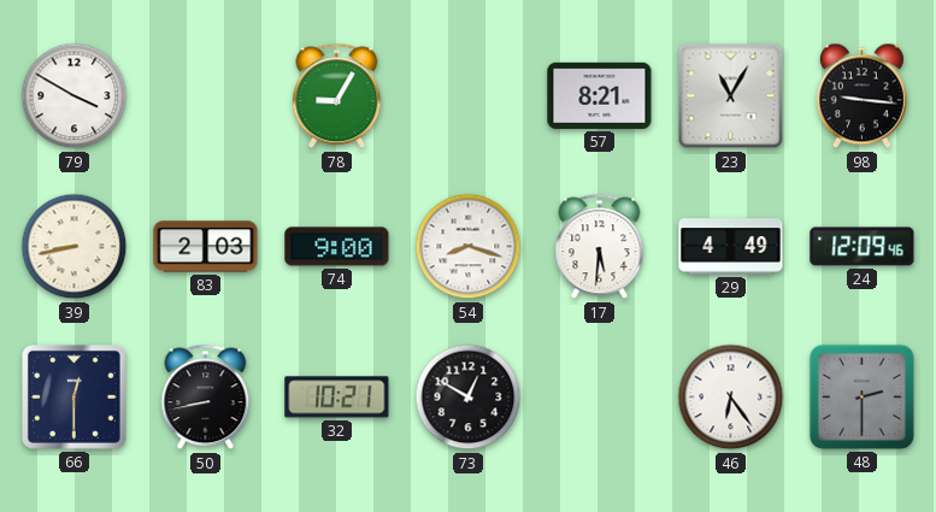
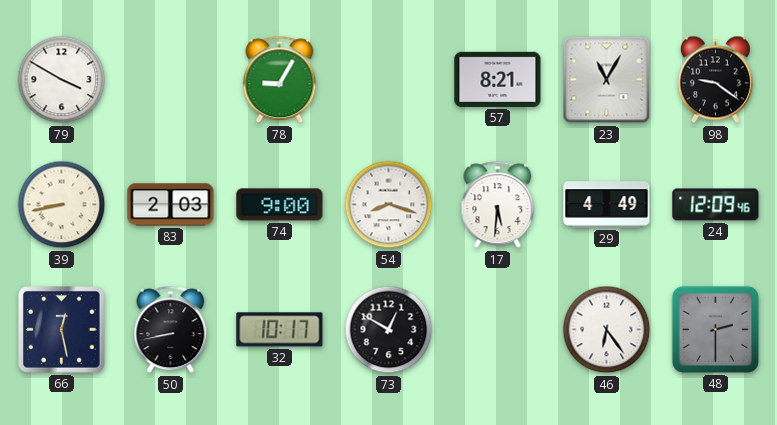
98: 9:16 -> 9:21
66: 12:30 -> 12:28
32: 10:21 -> 10:17
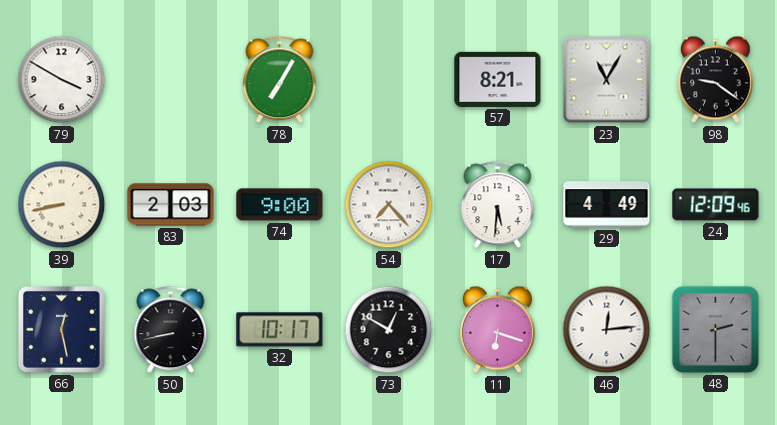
78: 9:05 -> 7:05
54: 8:18 -> 7:23
11: none -> 6:18
46: 6:24 -> 12:14
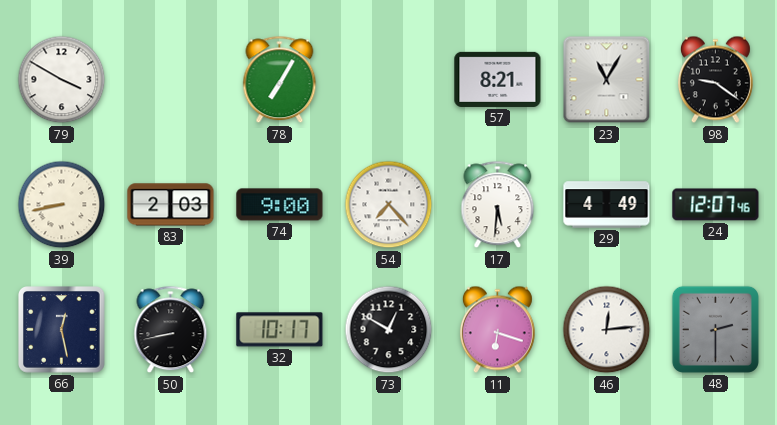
24: 12:09 -> 12:07
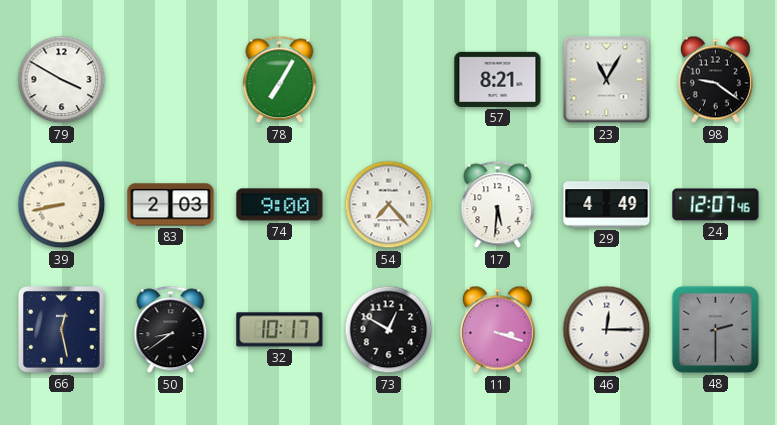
50: 8:43 -> 8:39
11: 6:18 -> 3:18
46: 12:14 -> 12:15
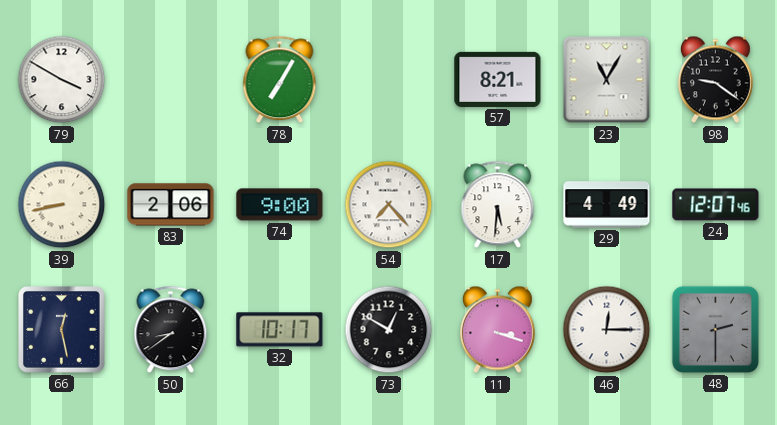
83: 2:03 -> 2:06
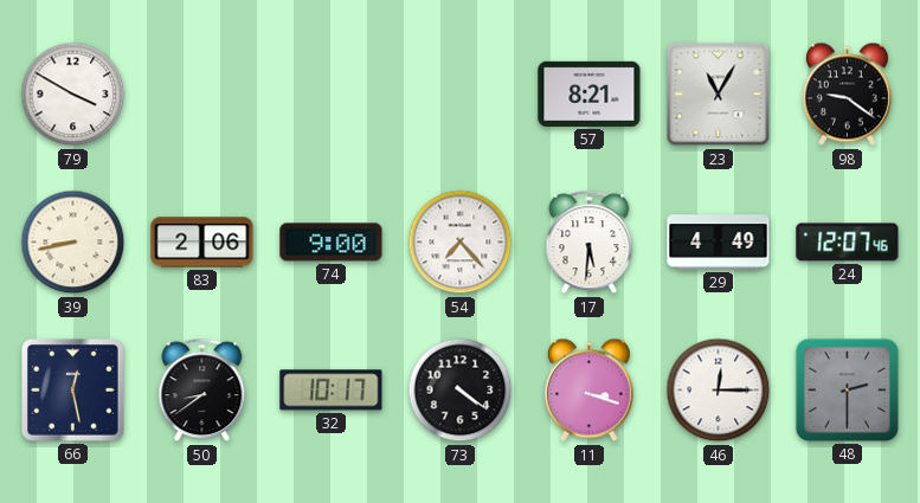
78: 7:05 -> none
73: 12:50 -> 4:21
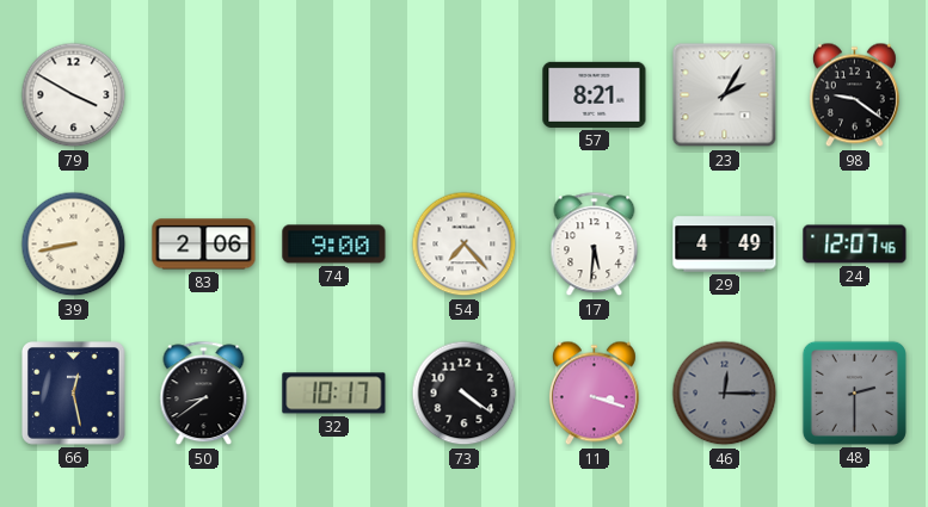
23: 11:05 -> 2:05
46 dial: white -> grey
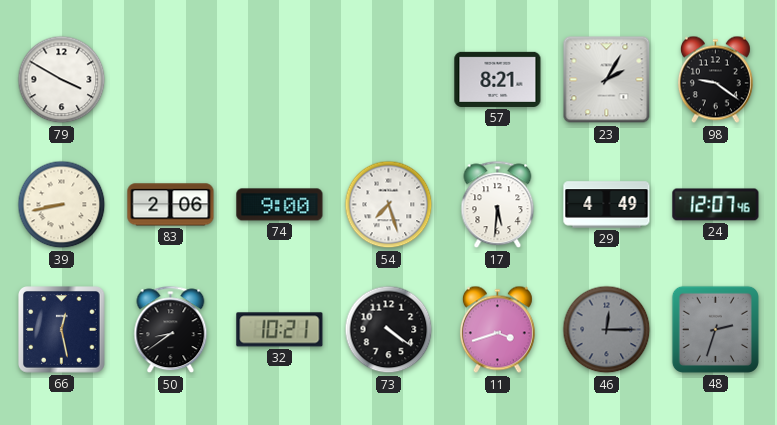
54: 7:23 -> 7:27
32: 10:17 -> 10:21
11: 3:18 -> 3:42
48: 2:30 -> 2:33
